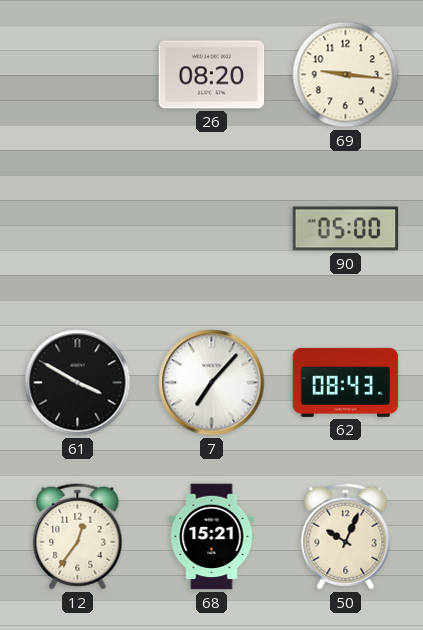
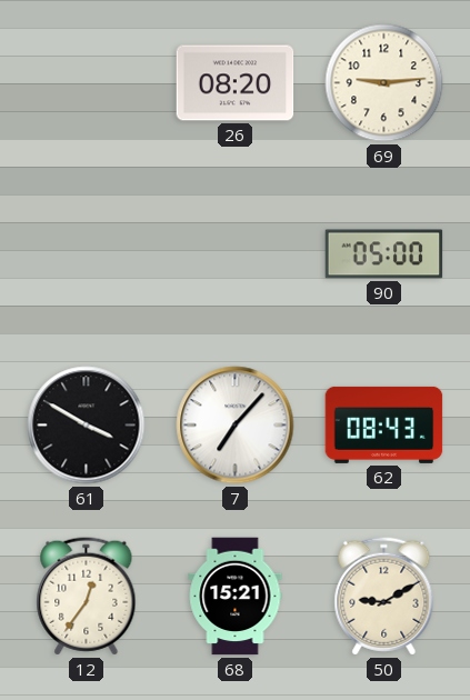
69: 9:16 -> 9:14
50: 10:04 -> 9:10
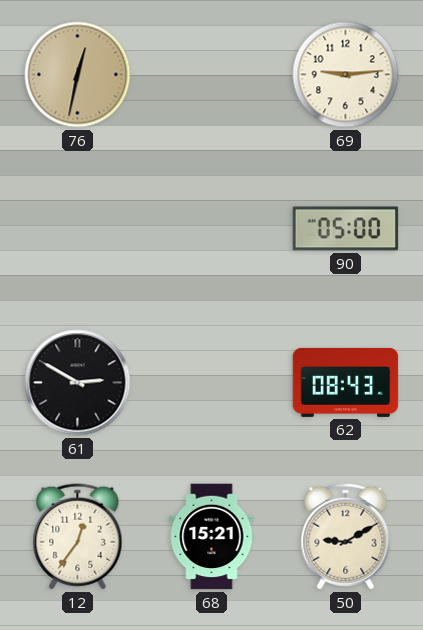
76: none -> 12:32
26: 08:20 -> none
61: 3:50 -> 2:50
7: 7:07 -> none
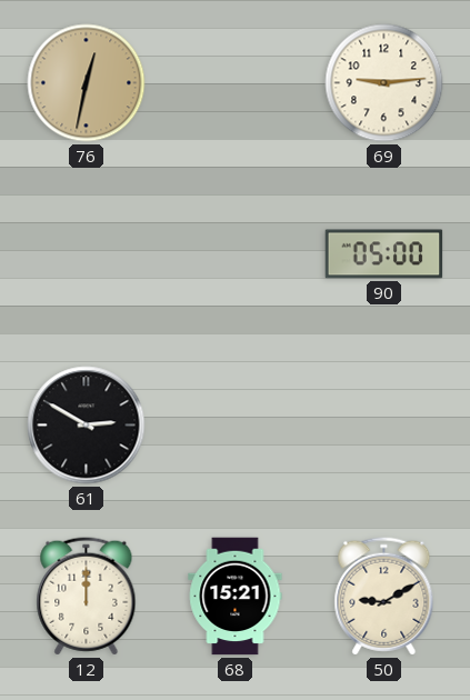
62: 08:43 -> none
12: 12:36 -> 12:00
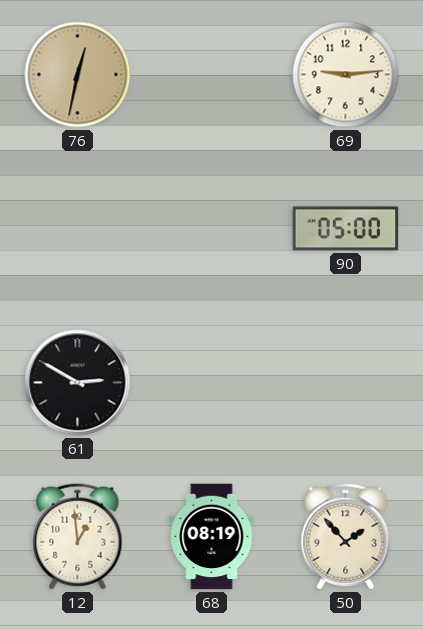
12: 12:00 -> 12:59
68: 15:21 -> 08:19
50: 9:10 -> 1:53
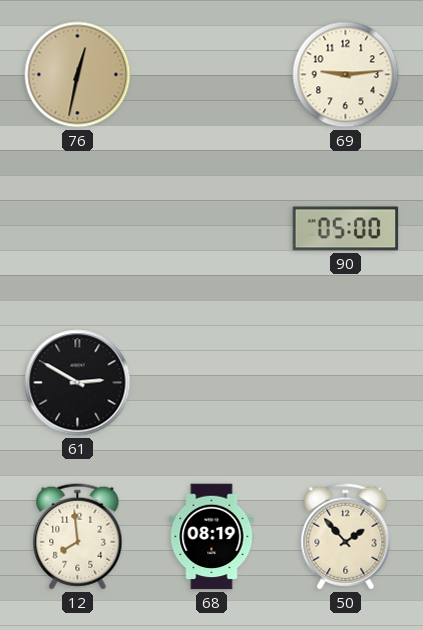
12: 12:59 -> 7:59
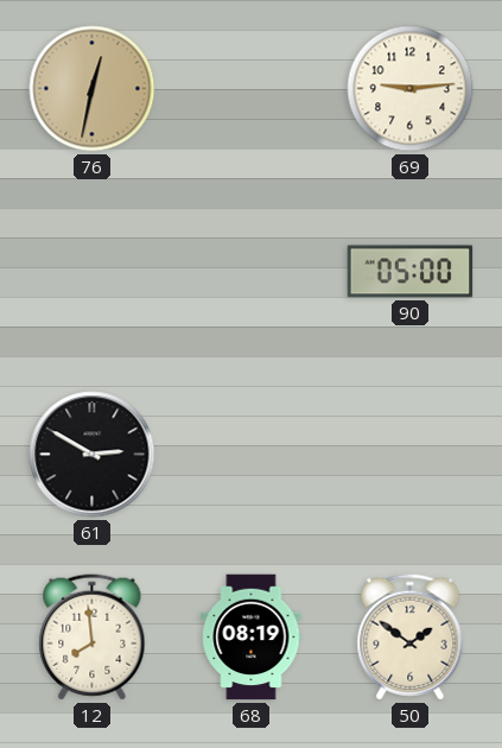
50: 1:53 -> 1:51
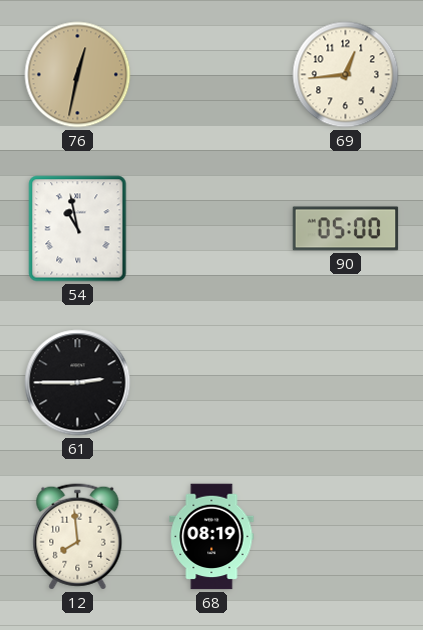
69: 9:14 -> 12:44
54: none -> 10:58
61: 2:50 -> 2:45
50: 1:51 -> none
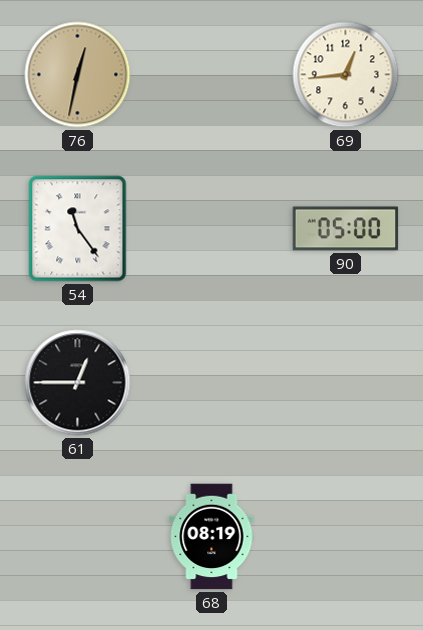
54: 10:58 -> 11:24
61: 2:45 -> 12:45
12: 7:59 -> none
